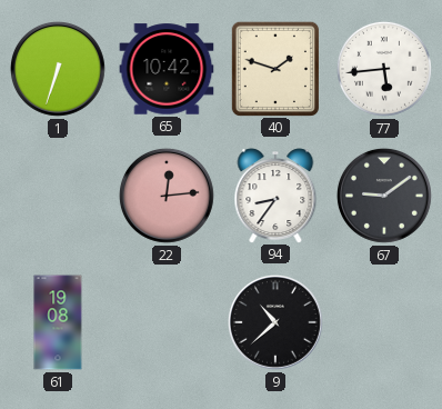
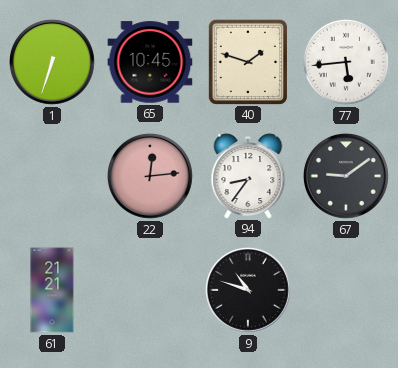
65: 10:42 -> 10:45
61: 19:08 -> 21:21
9: 10:38 -> 10:48
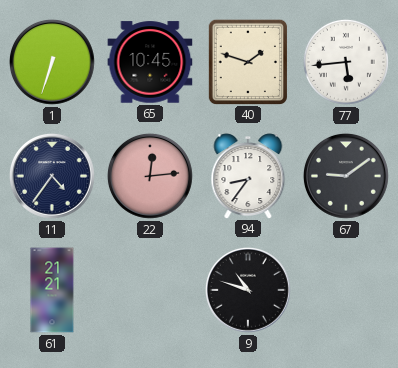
11: none -> 4:36
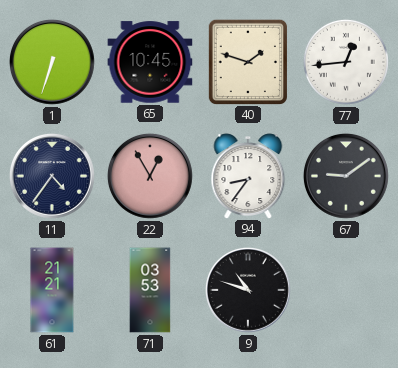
77: 5:44 -> 12:44
22: 12:14 -> 12:55
71: none -> 03:53
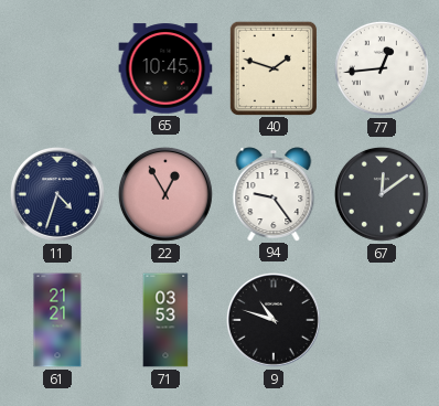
1: 6:33 -> none
11: 4:36 -> 4:33
94: 8:36 -> 9:24
67: 9:09 -> 12:09
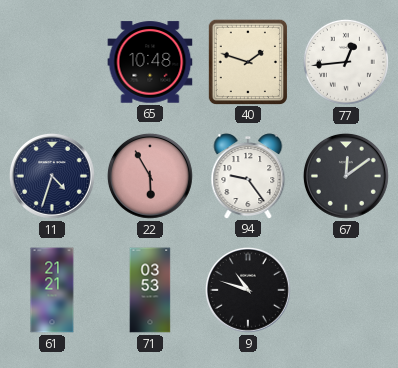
65: 10:45 -> 10:48
22: 12:55 -> 5:55
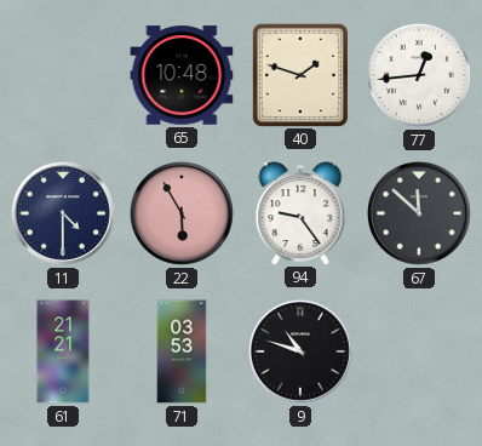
11: 4:33 -> 4:30
67: 12:09 -> 11:52
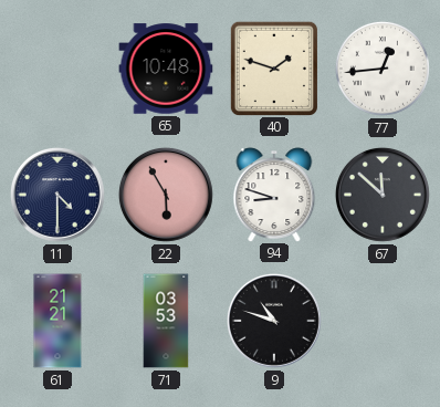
94: 9:24 -> 8:48
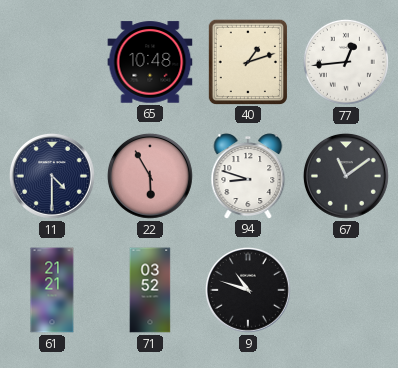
40: 1:48 -> 1:12
67: 11:52 -> 11:09
71: 03:53 -> 03:52
